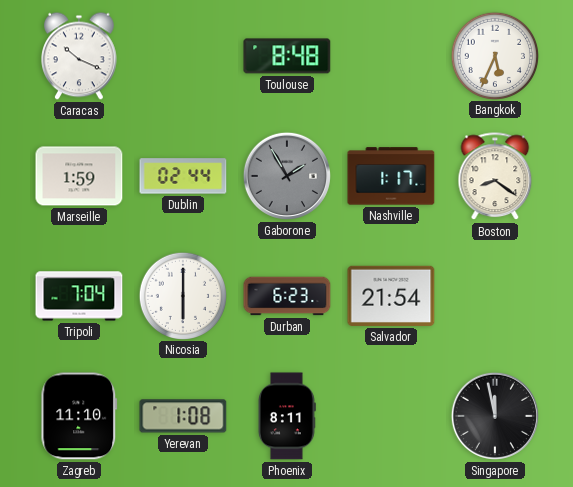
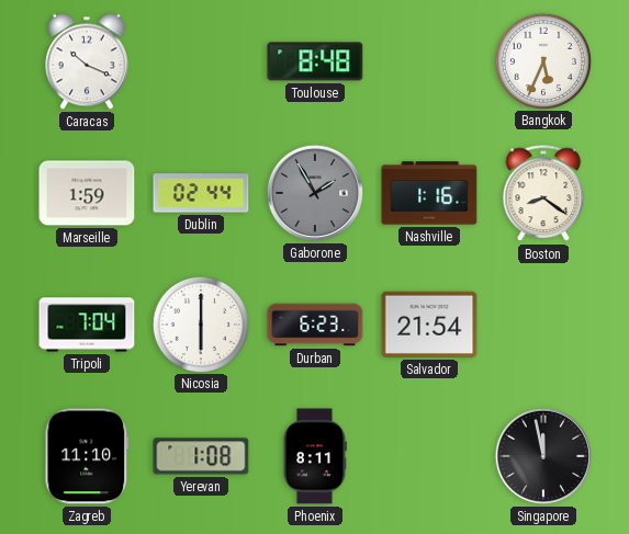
Nashville: 1:17 -> 1:16
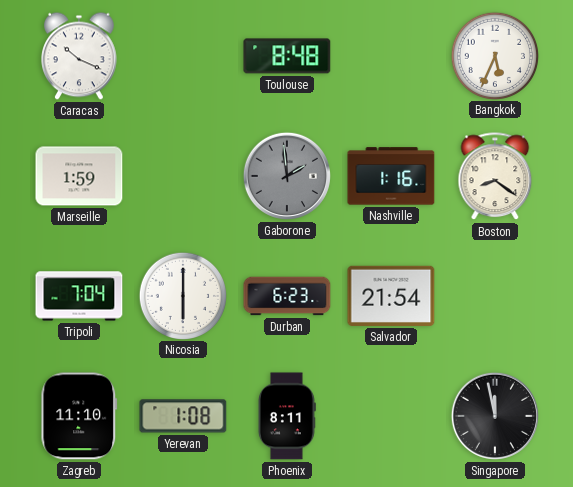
Dublin: 02:44 -> none
Gaborone: 1:55 -> 1:59
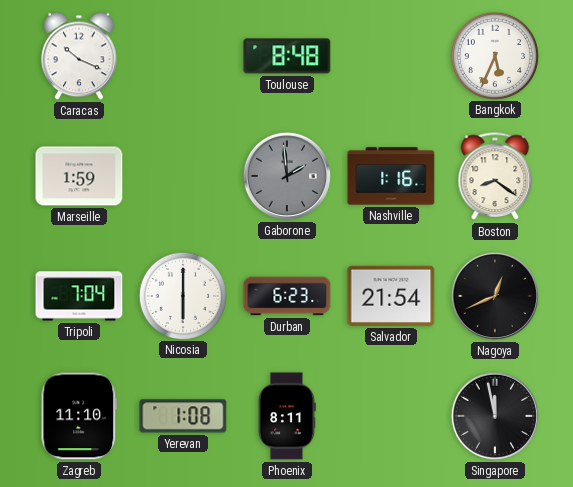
Nagoya: none -> 12:41
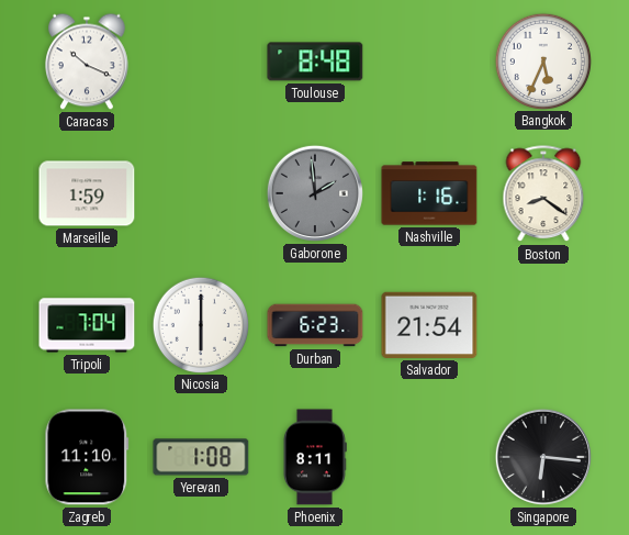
Nagoya: 12:41 -> none
Singapore: 11:58 -> 6:16
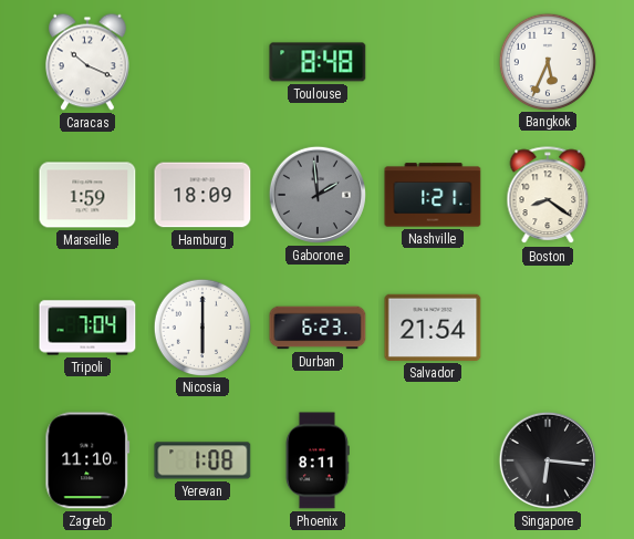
Hamburg: none -> 18:09
Nashville: 1:16 -> 1:21
